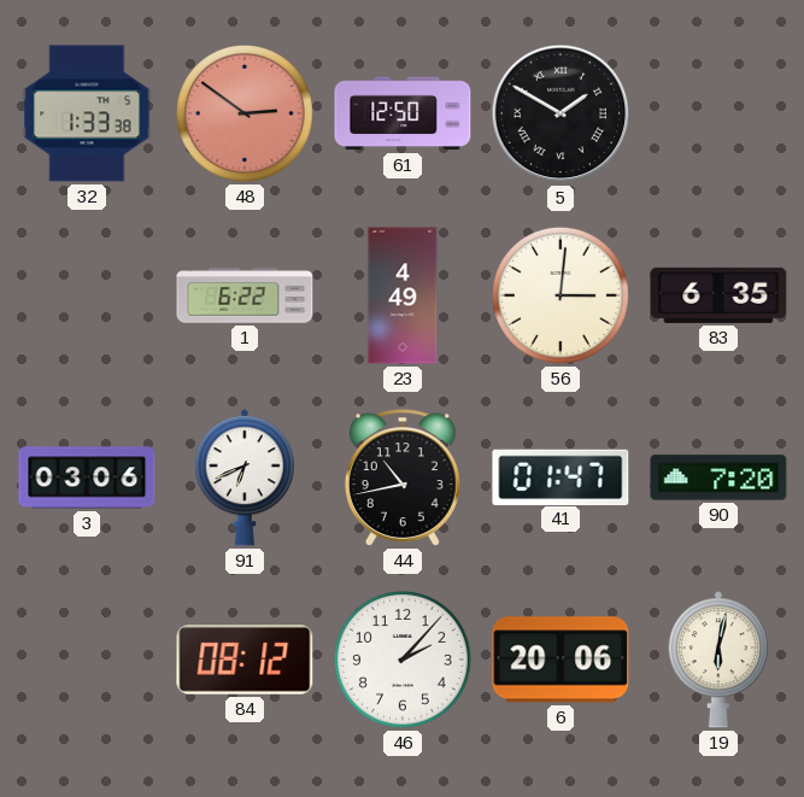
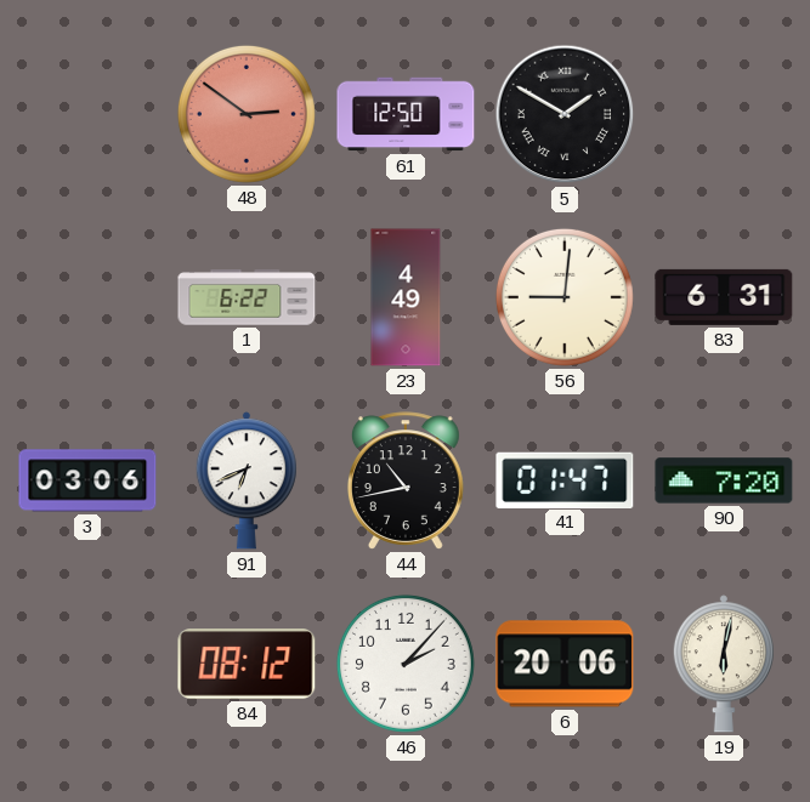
32: 1:33 -> none
56: 3:01 -> 9:01
83: 6:35 -> 6:31
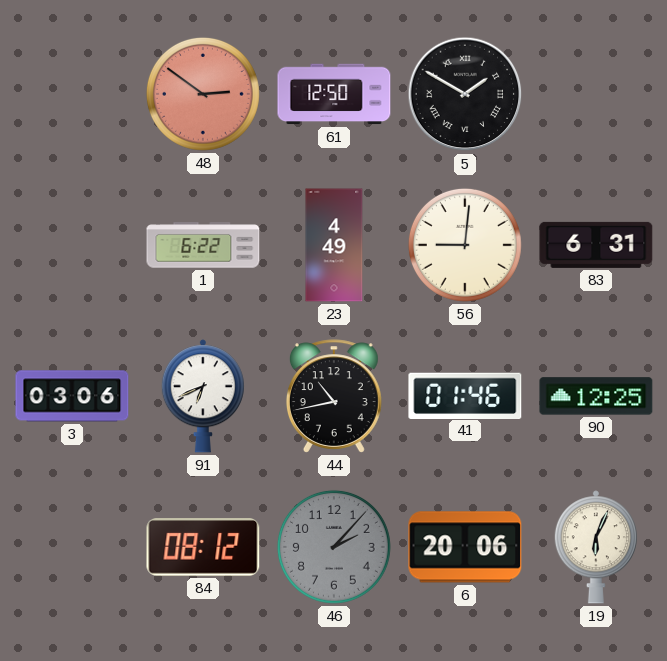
41: 01:47 -> 01:46
90: 7:20 -> 12:25
46 dial: white -> grey
19: 6:02 -> 6:04
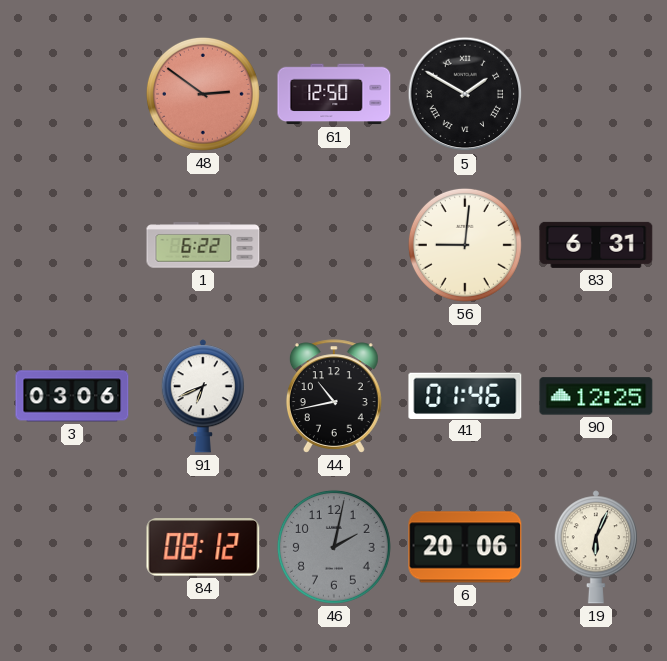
23: 4:49 -> none
46: 2:07 -> 2:02
